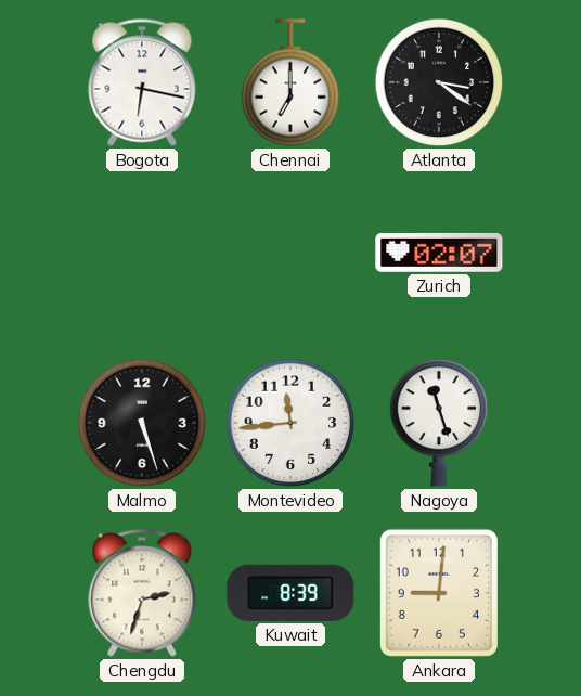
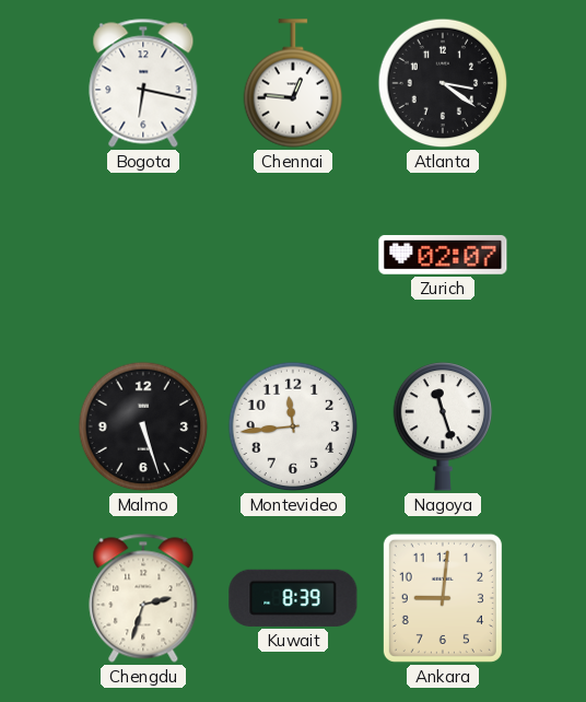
Chennai: 7:00 -> 12:46
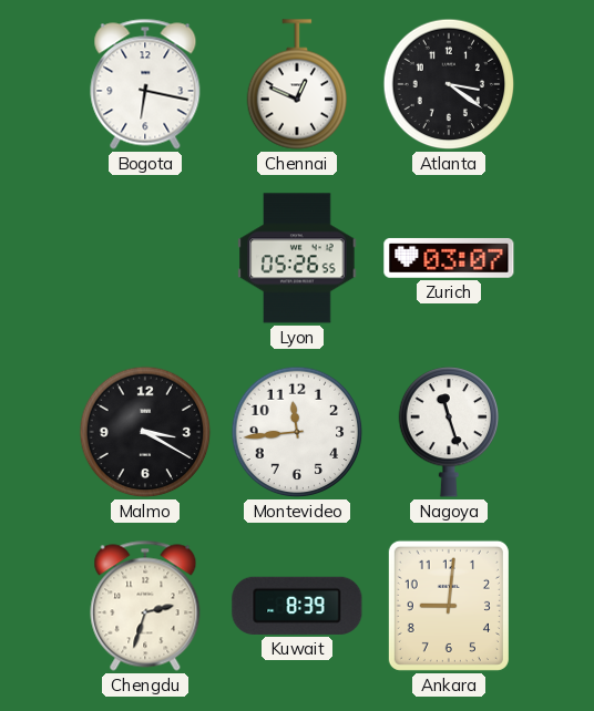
Chennai: 12:46 -> 12:49
Lyon: none -> 05:26
Zurich: 02:07 -> 03:07
Malmo: 5:27 -> 3:20
